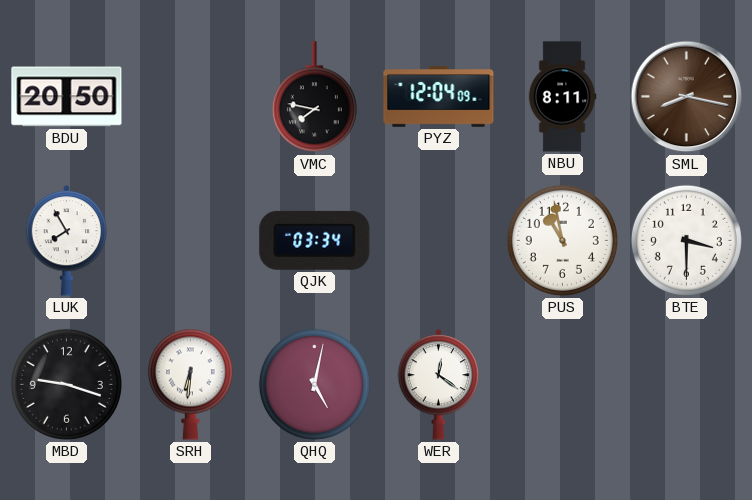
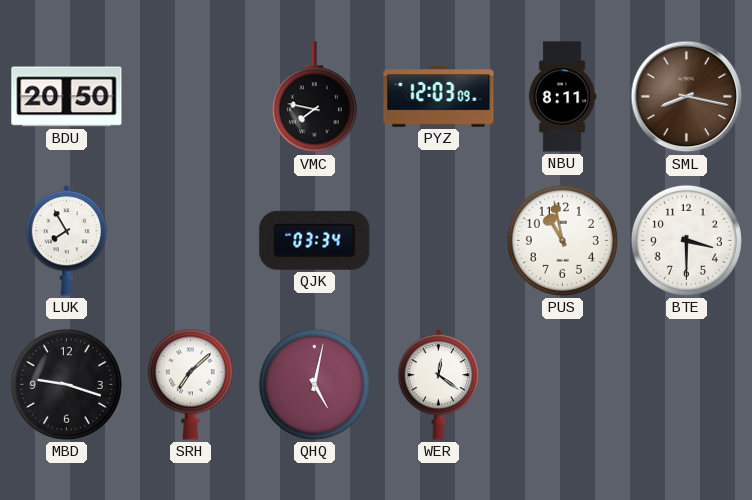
PYZ: 12:04 -> 12:03
SRH: 6:31 -> 7:08
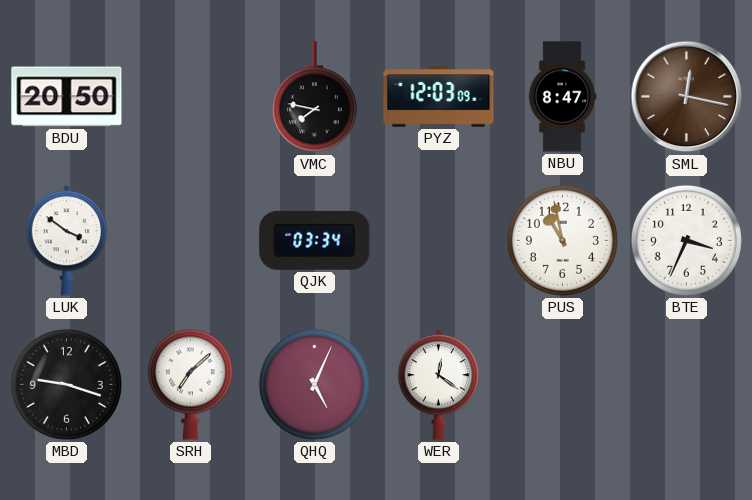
NBU: 8:11 -> 8:47
SML: 8:17 -> 12:17
LUK: 7:55 -> 3:51
BTE: 3:30 -> 3:34
QHQ: 5:02 -> 5:04
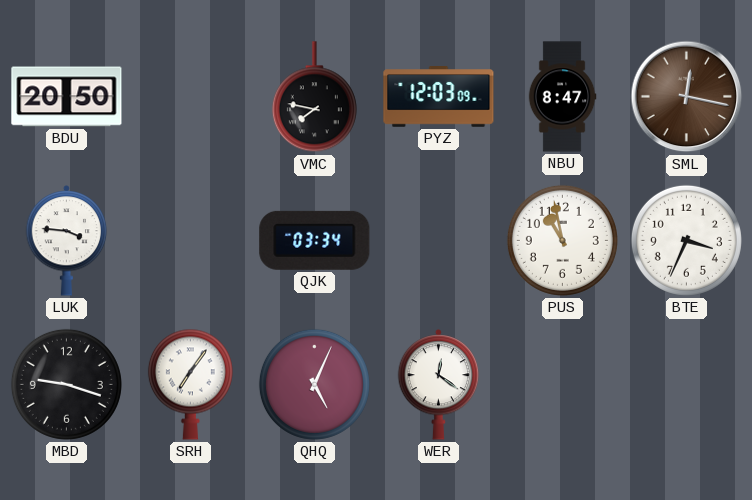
LUK: 3:51 -> 3:46
SRH: 7:08 -> 7:06
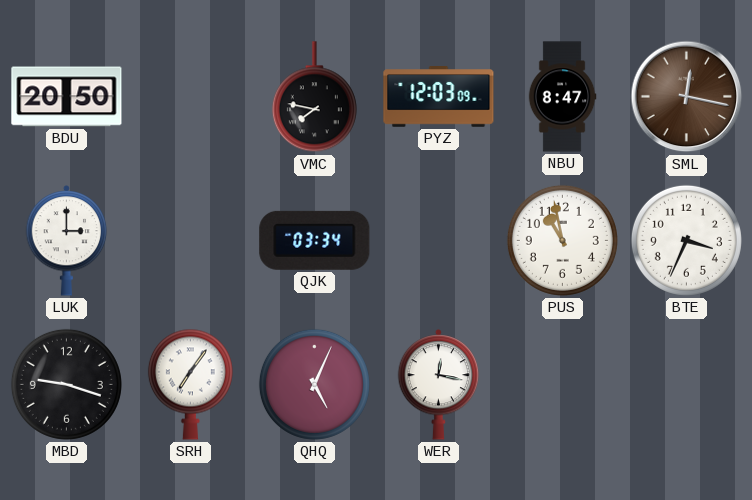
LUK: 3:46 -> 3:00
WER: 12:21 -> 12:17
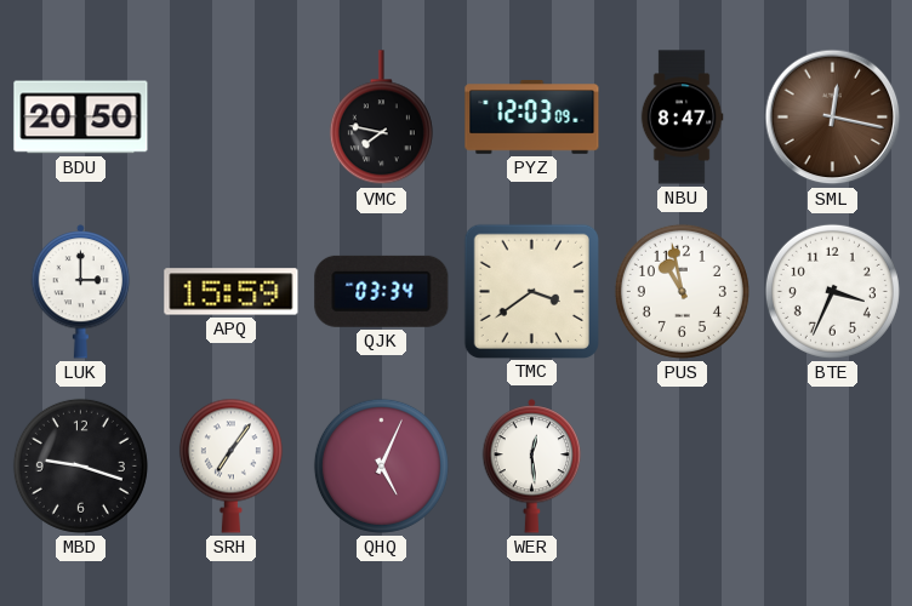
APQ: none -> 15:59
TMC: none -> 3:39
WER: 12:17 -> 12:29
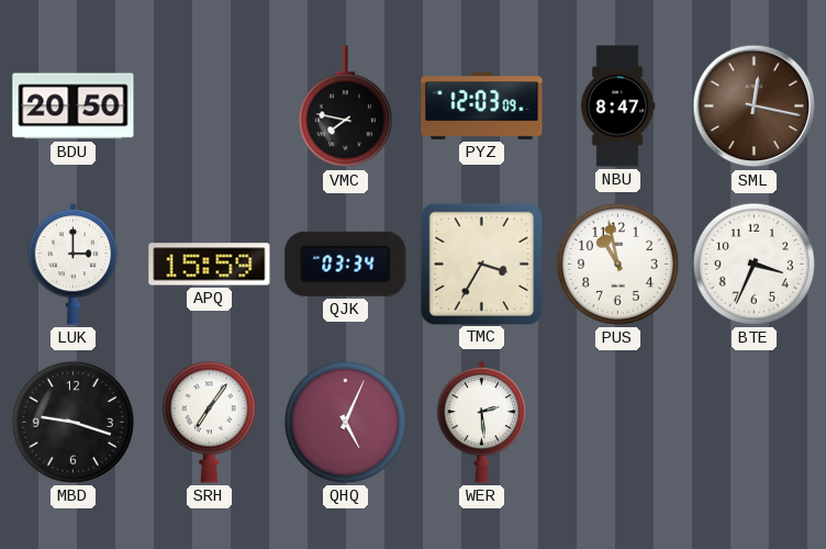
TMC: 3:39 -> 3:35
WER: 12:29 -> 2:29
